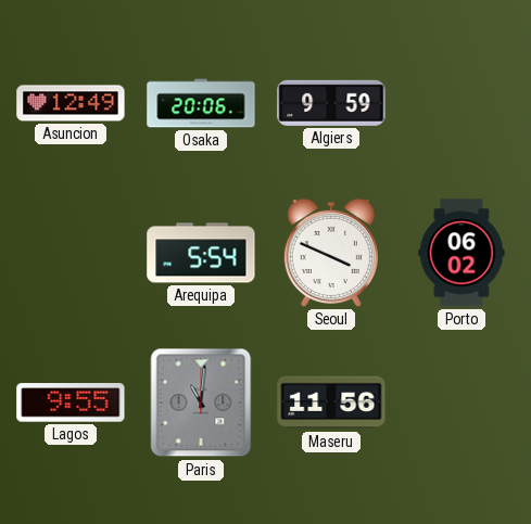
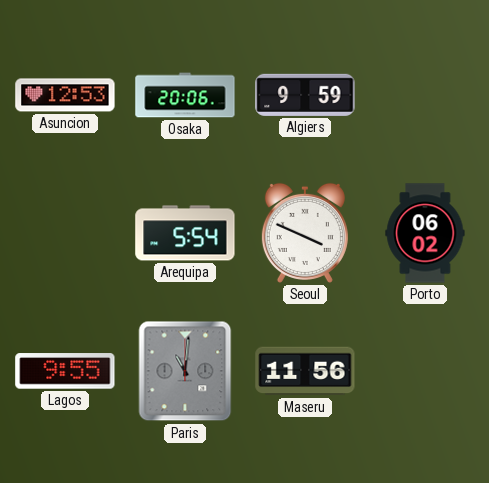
Asuncion: 12:49 -> 12:53
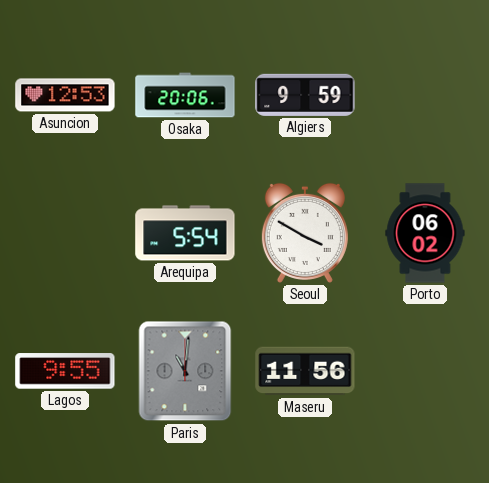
Seoul: 3:49 -> 3:50
